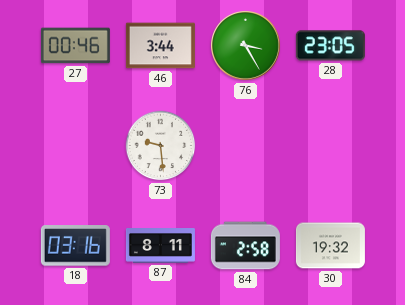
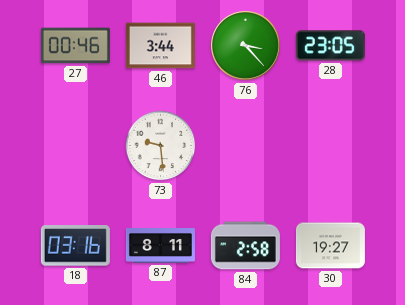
76: 3:25 -> 3:23
30: 19:32 -> 19:27
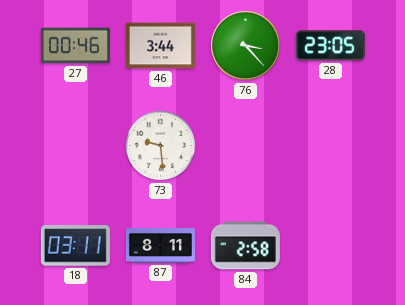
18: 03:16 -> 03:11
30: 19:27 -> none
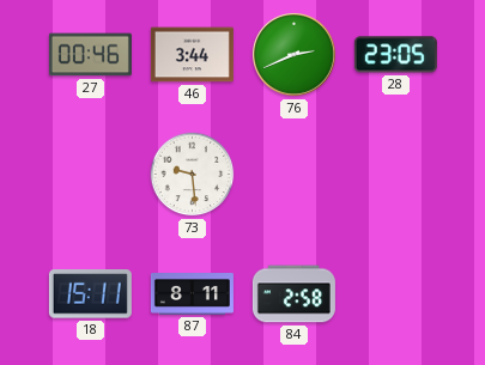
76: 3:23 -> 2:41
18: 03:11 -> 15:11
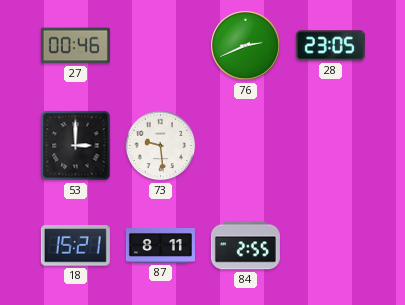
46: 3:44 -> none
53: none -> 3:00
18: 15:11 -> 15:21
84: 2:58 -> 2:55
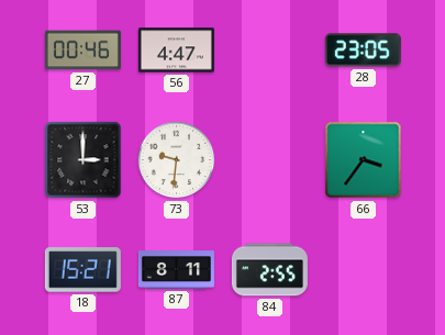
56: none -> 4:47
76: 2:41 -> none
73: 9:29 -> 9:31
66: none -> 3:36
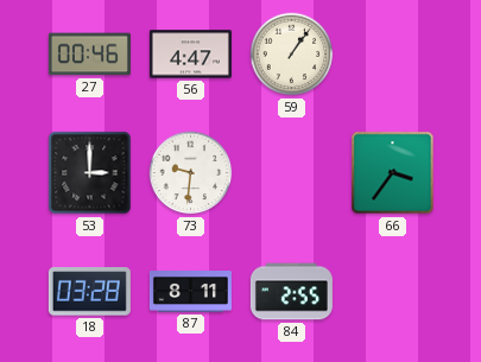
59: none -> 1:06
28: 23:05 -> none
18: 15:21 -> 03:28
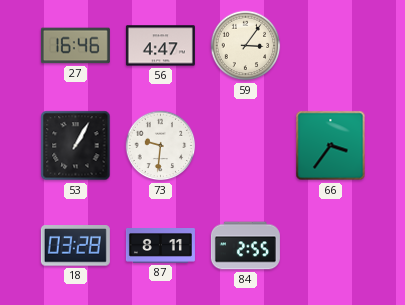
27: 00:46 -> 16:46
59: 1:06 -> 3:06
53: 3:00 -> 1:05
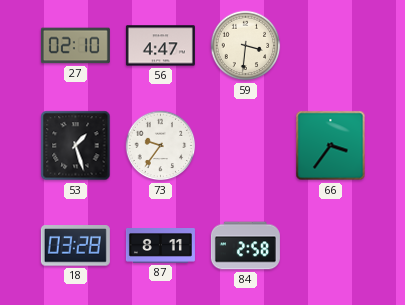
27: 16:46 -> 02:10
59: 3:06 -> 3:31
53: 1:05 -> 1:27
73: 9:31 -> 9:36
84: 2:55 -> 2:58
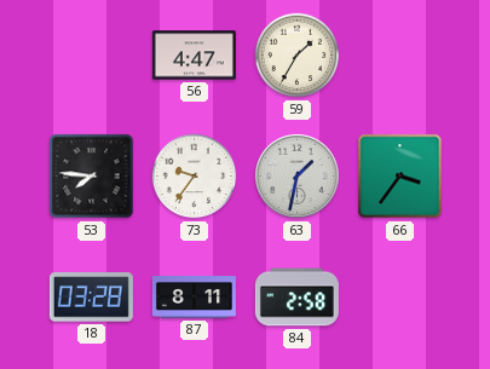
27: 02:10 -> none
59: 3:31 -> 1:35
53: 1:27 -> 7:46
63: none -> 1:32
